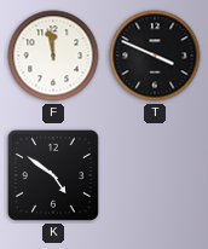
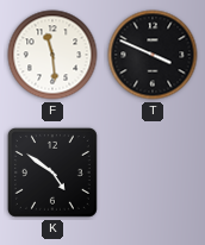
F: 11:58 -> 11:29
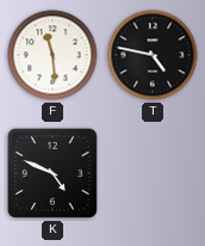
T: 3:49 -> 4:47
K: 4:51 -> 4:49
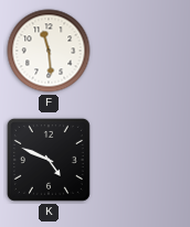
T: 4:47 -> none
